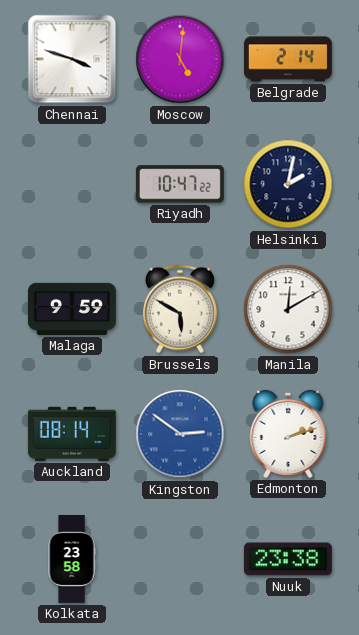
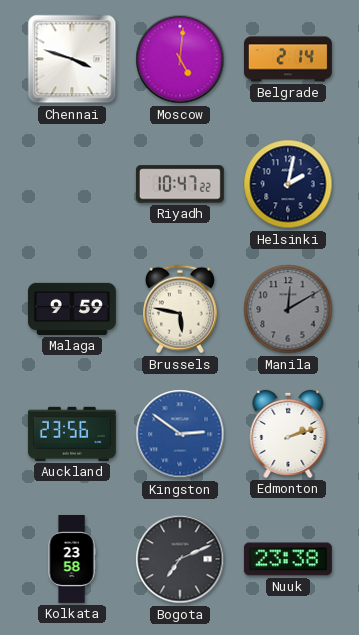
Brussels: 5:50 -> 5:47
Manila dial: white -> grey
Auckland: 08:14 -> 23:56
Bogota: none -> 7:11
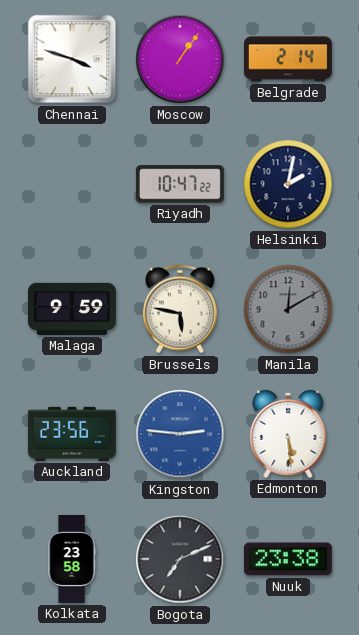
Moscow: 5:01 -> 1:06
Kingston: 2:51 -> 2:46
Edmonton: 2:12 -> 5:29
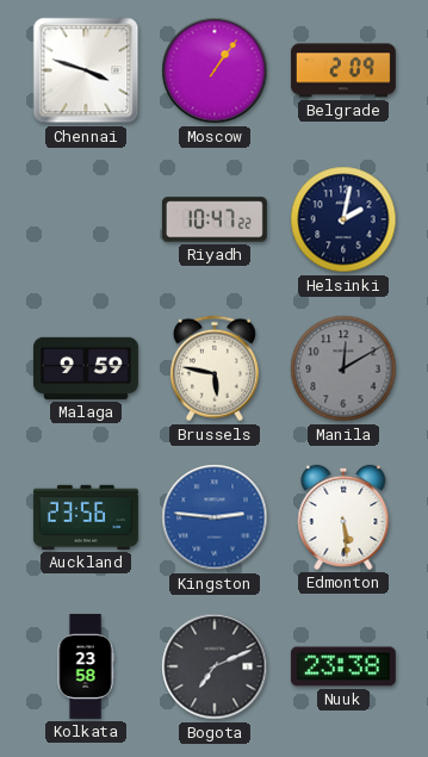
Belgrade: 2:14 -> 2:09
